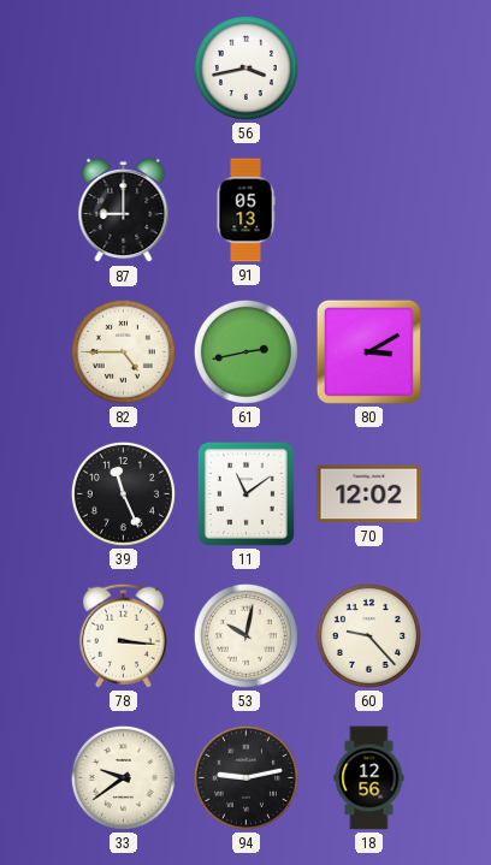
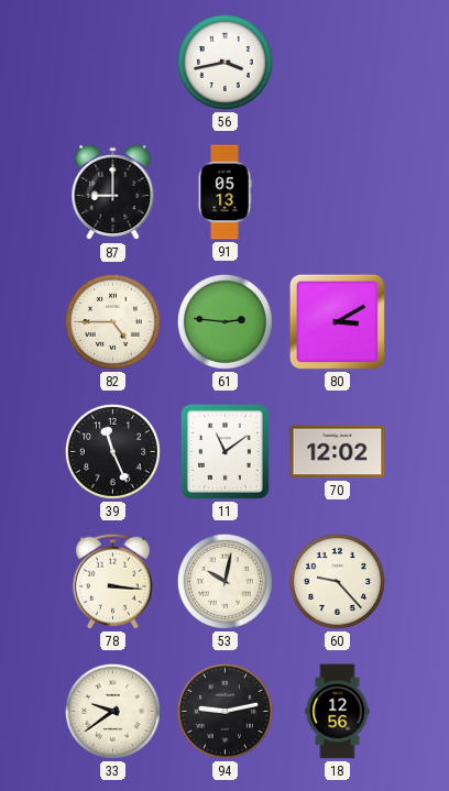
61: 2:43 -> 2:46
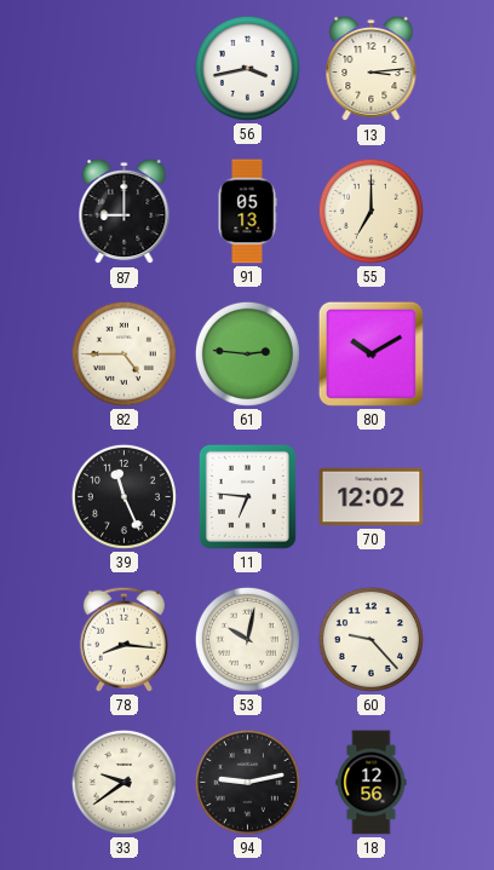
13: none -> 3:14
55: none -> 7:00
80: 3:10 -> 10:10
11: 11:09 -> 6:46
78: 3:16 -> 8:16
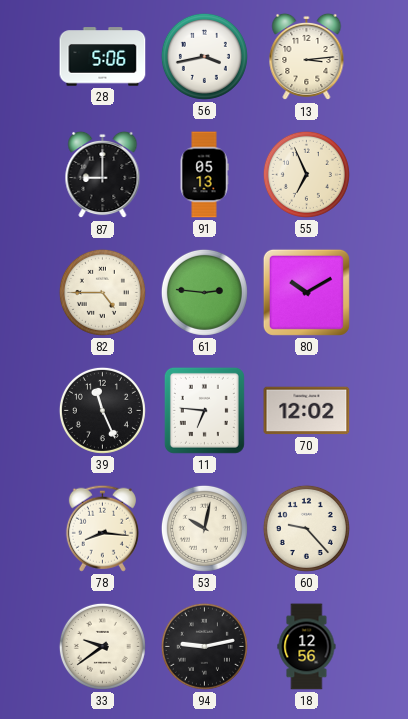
28: none -> 5:06
55: 7:00 -> 6:56
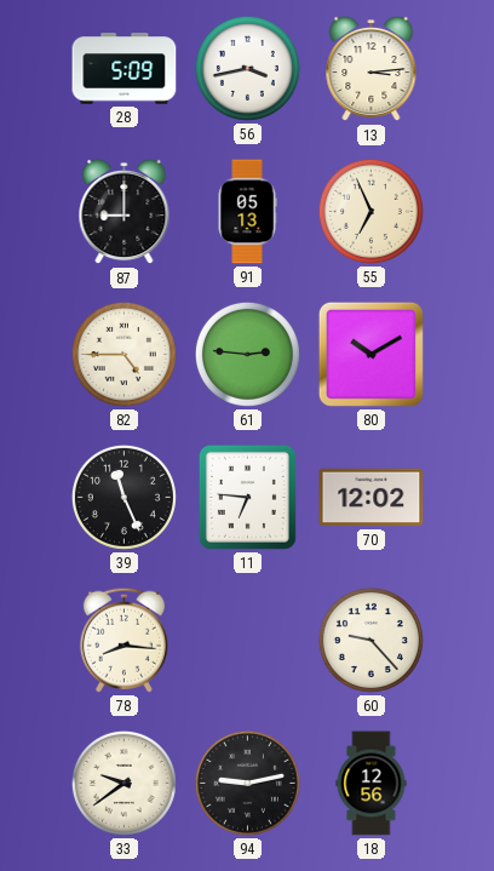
28: 5:06 -> 5:09
53: 10:02 -> none
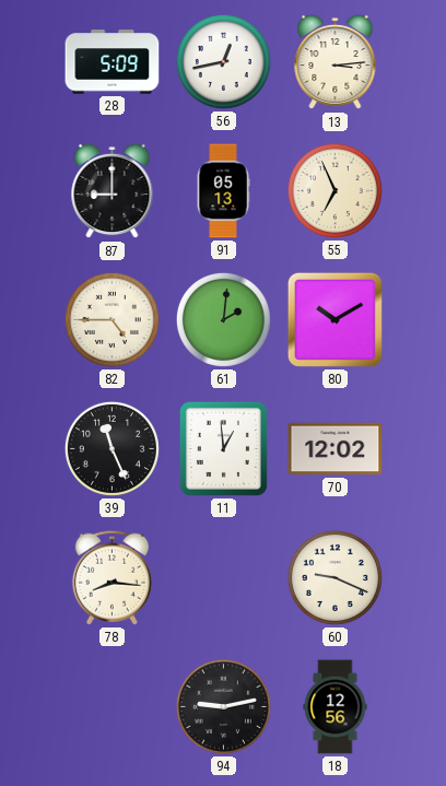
56: 3:43 -> 12:43
61: 2:46 -> 2:01
11: 6:46 -> 12:59
60: 9:23 -> 9:19
33: 9:39 -> none
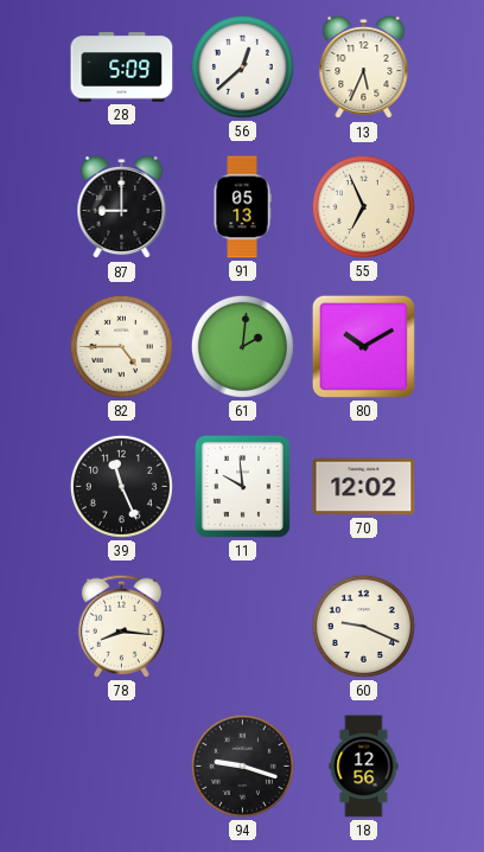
56: 12:43 -> 12:38
13: 3:14 -> 5:34
11: 12:59 -> 9:59
94: 9:13 -> 9:18
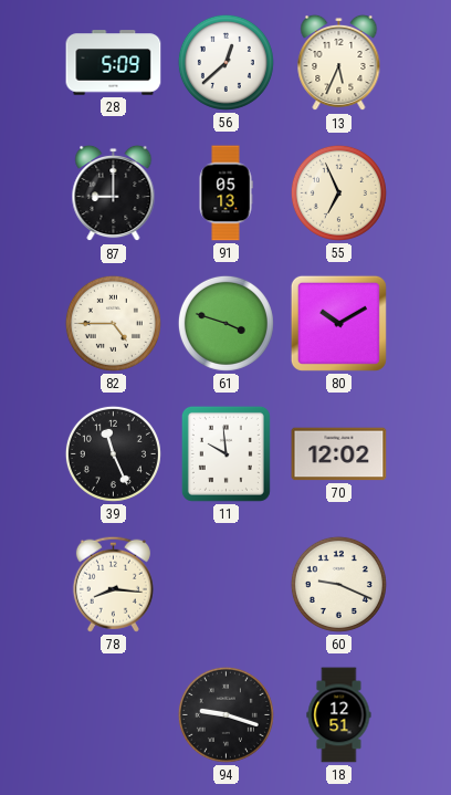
61: 2:01 -> 3:48
18: 12:56 -> 12:51
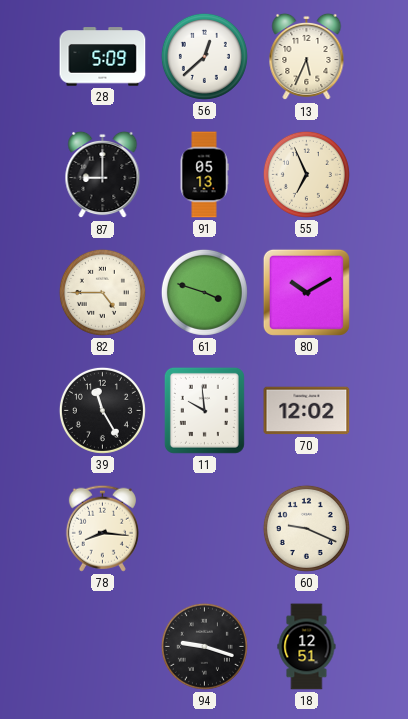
39: 11:26 -> 11:25
